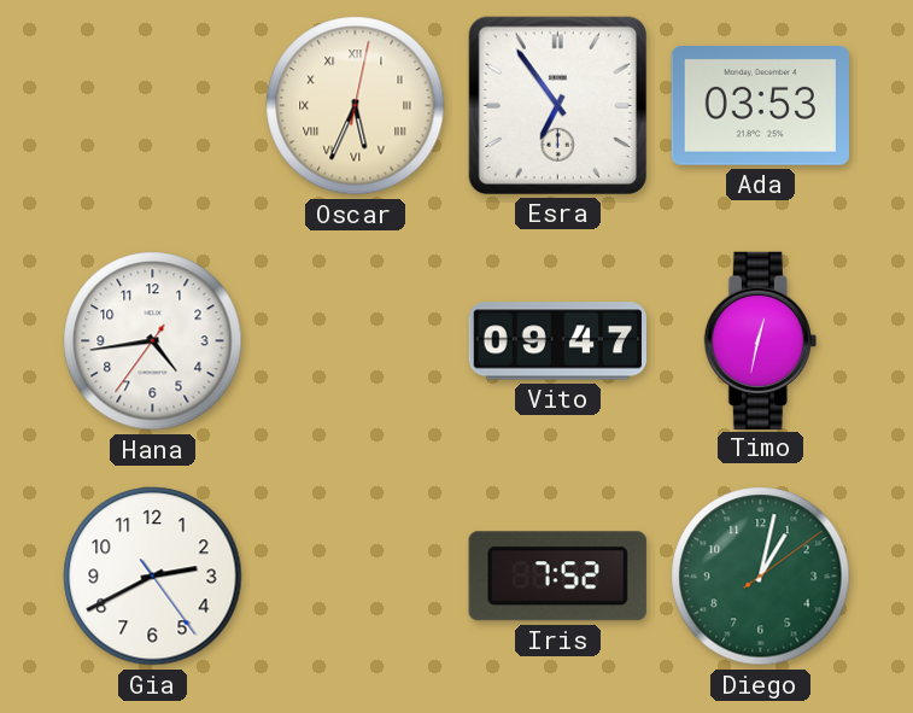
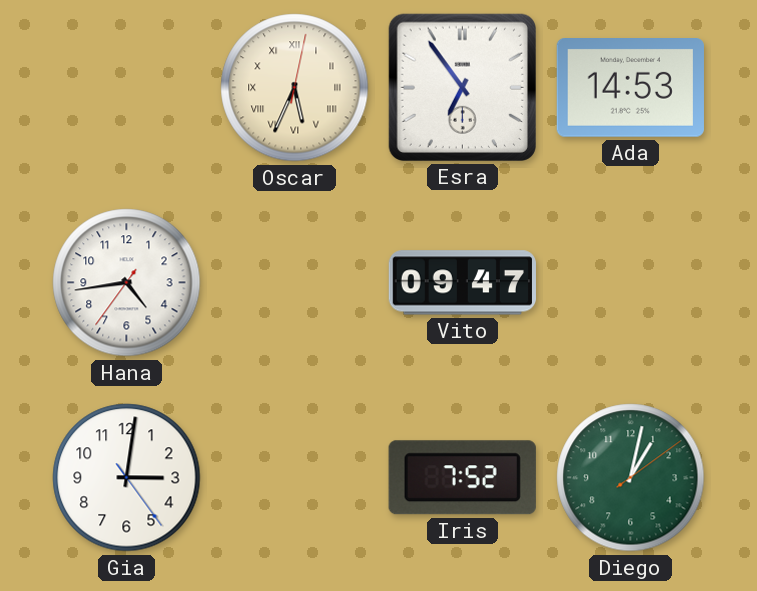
Ada: 03:53 -> 14:53
Timo: 12:32 -> none
Gia: 2:40 -> 3:01
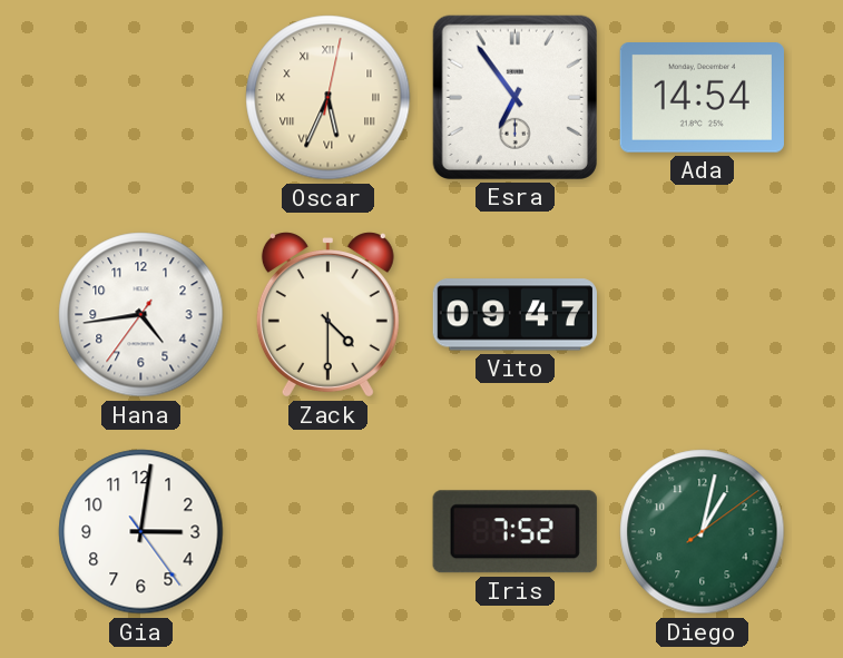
Ada: 14:53 -> 14:54
Zack: none -> 4:30
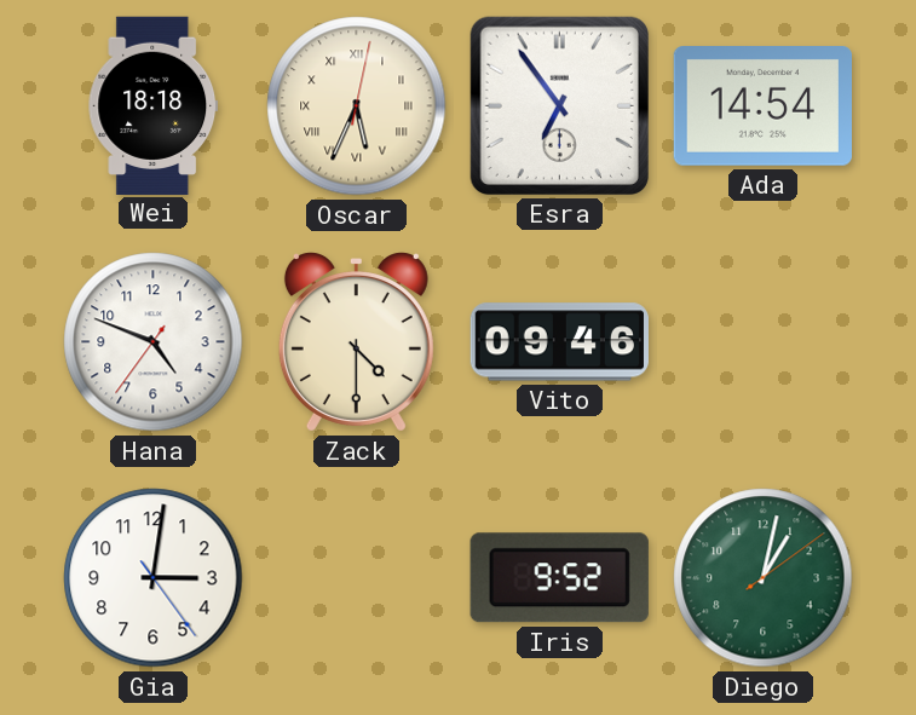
Wei: none -> 18:18
Hana: 4:43 -> 4:48
Vito: 09:47 -> 09:46
Iris: 7:52 -> 9:52
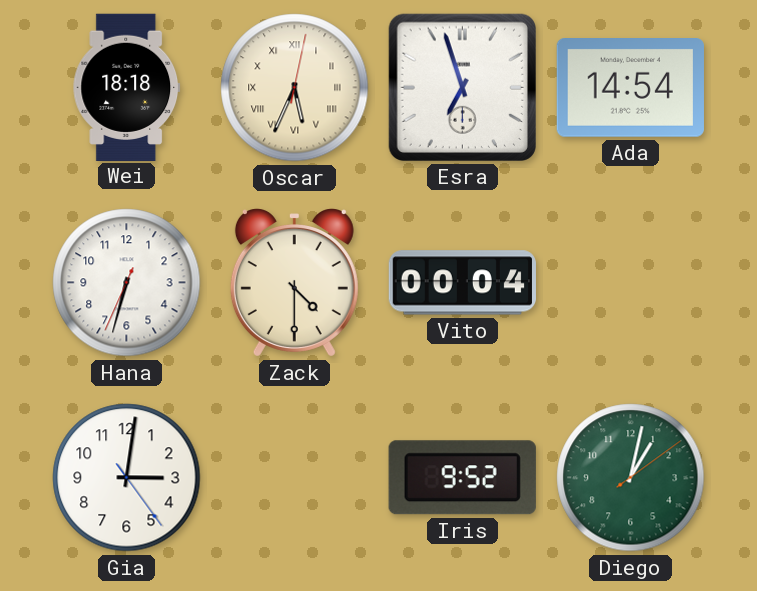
Esra: 6:54 -> 6:57
Hana: 4:48 -> 6:32
Vito: 09:46 -> 00:04
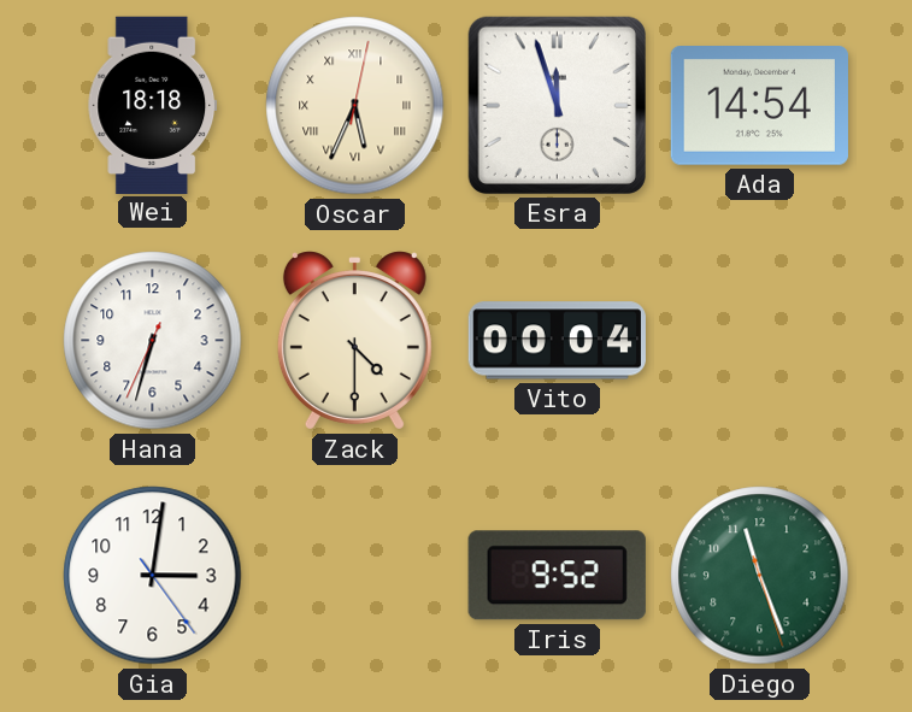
Esra: 6:57 -> 11:57
Diego: 1:02 -> 11:26
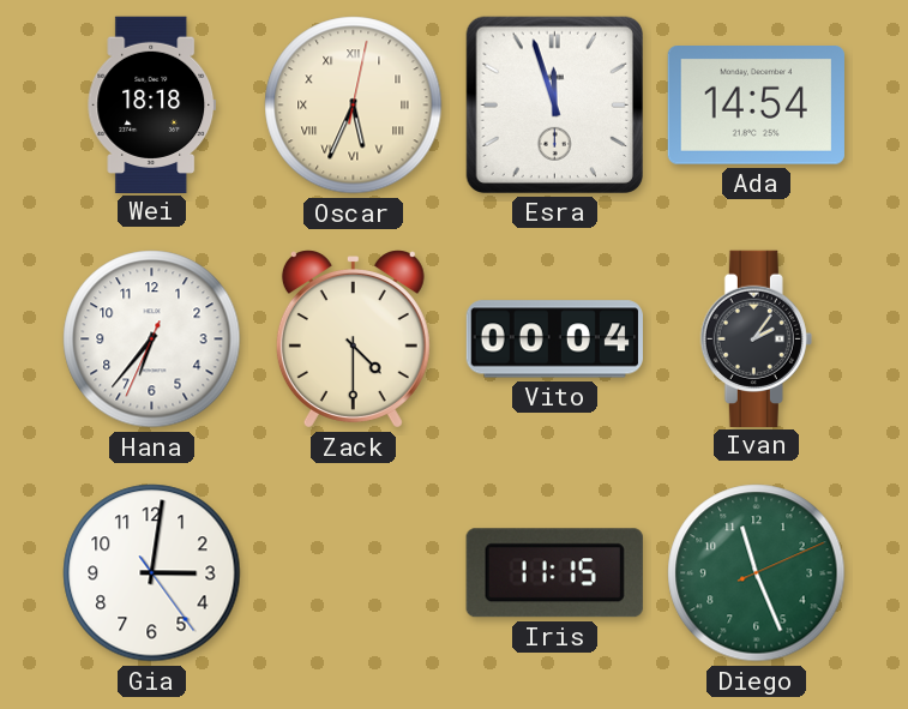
Hana: 6:32 -> 6:36
Ivan: none -> 2:06
Iris: 9:52 -> 11:15
Diego: 11:26:27 -> 11:26:11
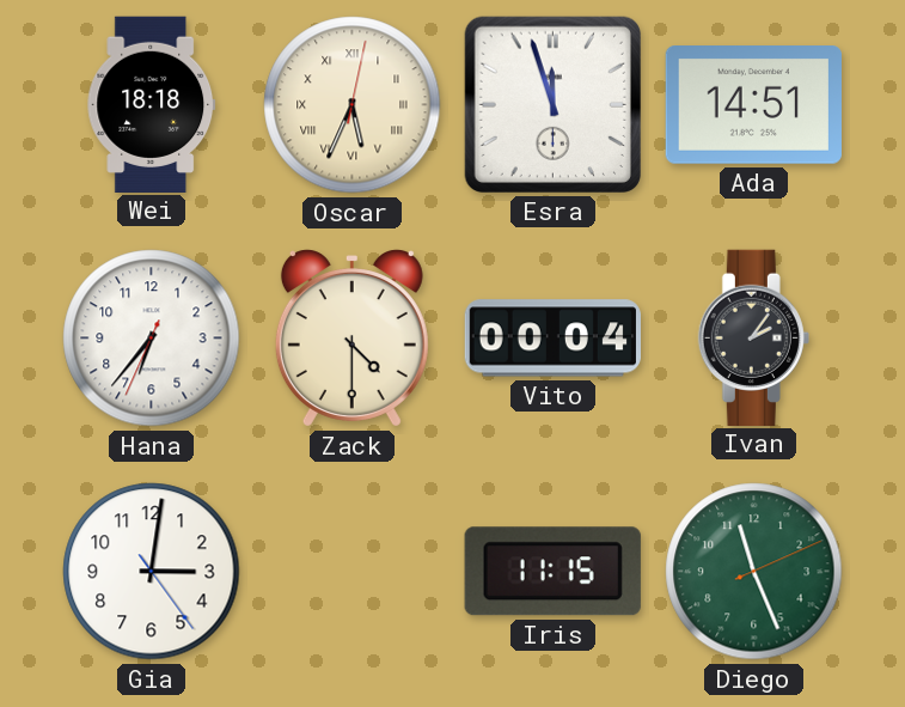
Ada: 14:54 -> 14:51
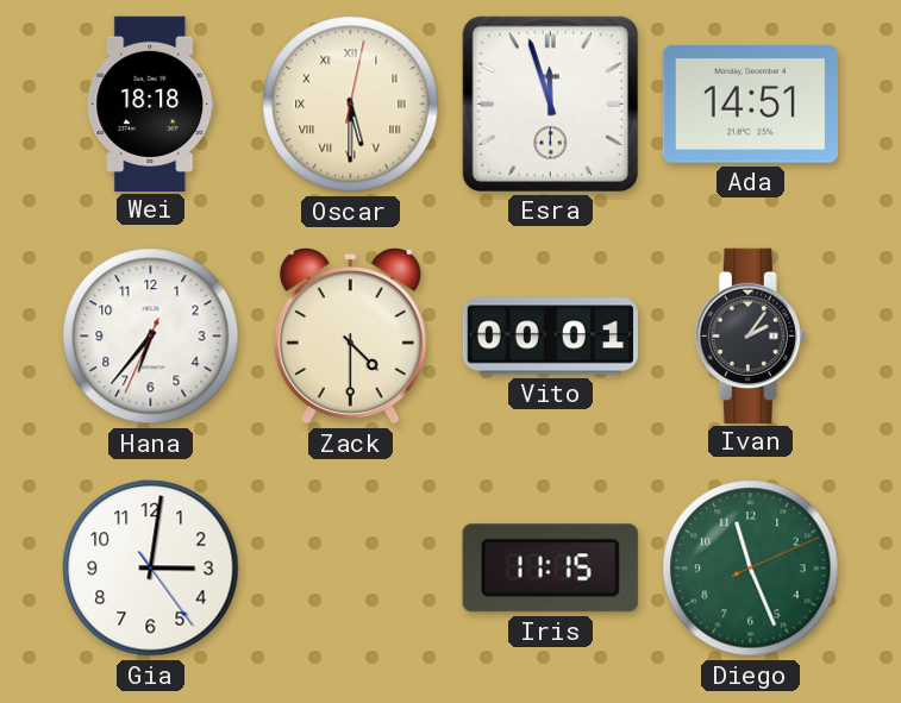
Oscar: 5:34 -> 5:30
Vito: 00:04 -> 00:01
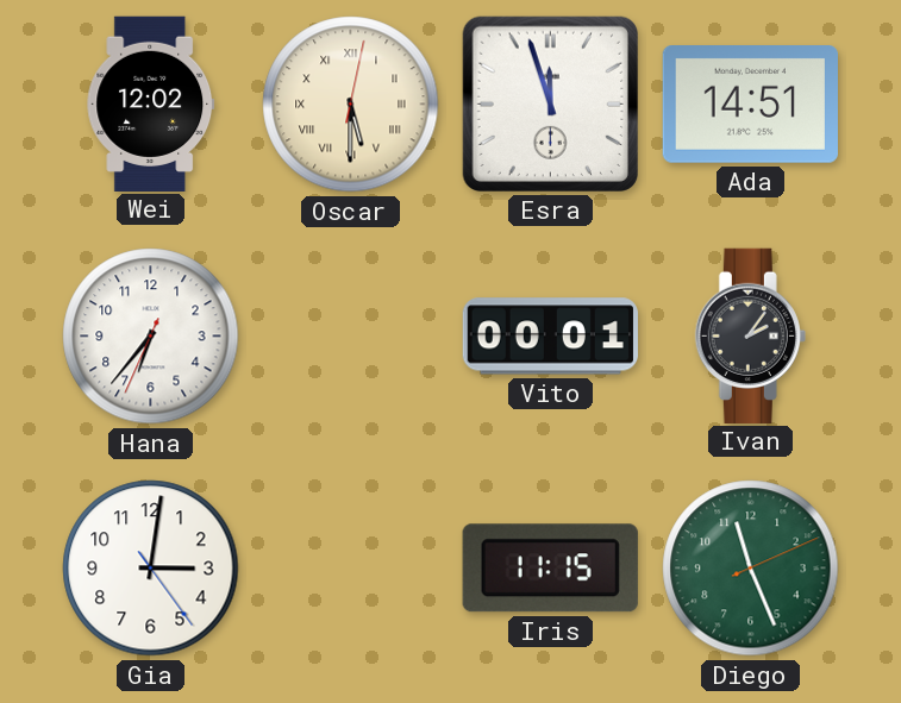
Wei: 18:18 -> 12:02
Zack: 4:30 -> none
